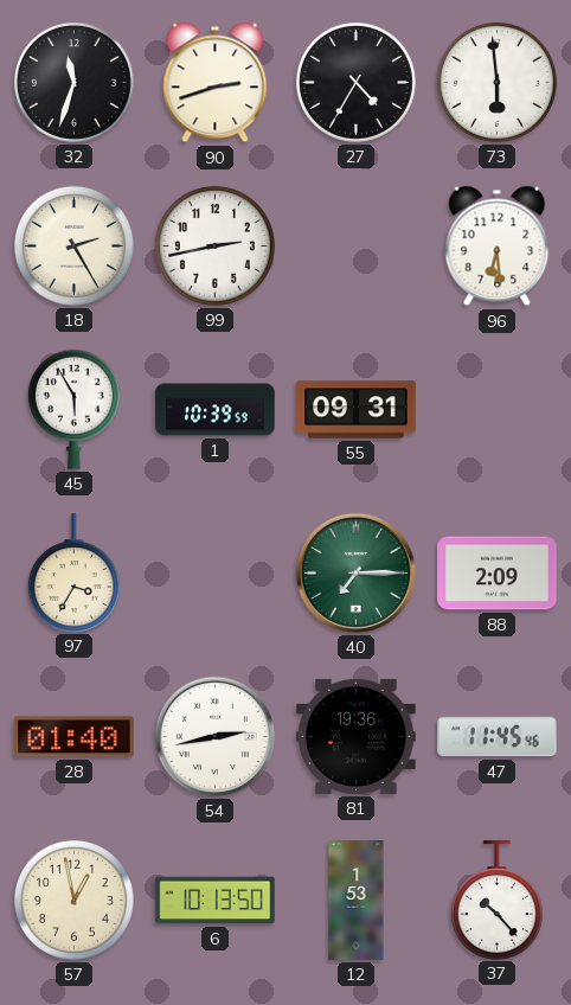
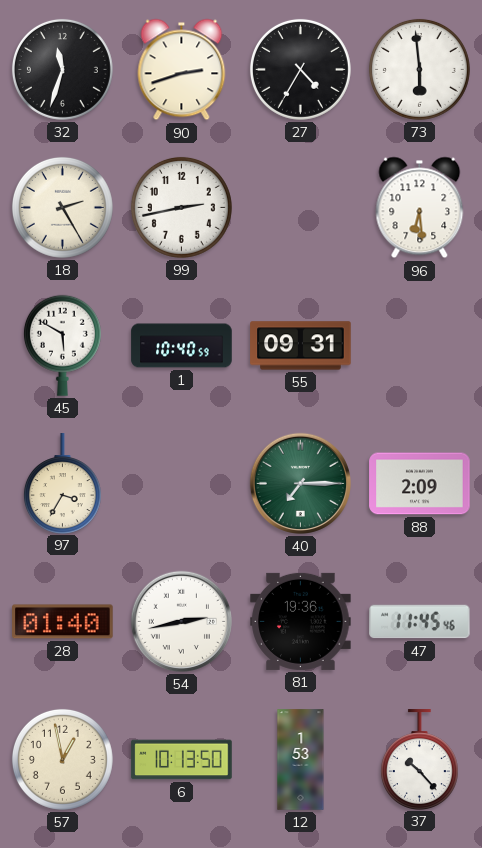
45: 5:55 -> 5:50
1: 10:39 -> 10:40
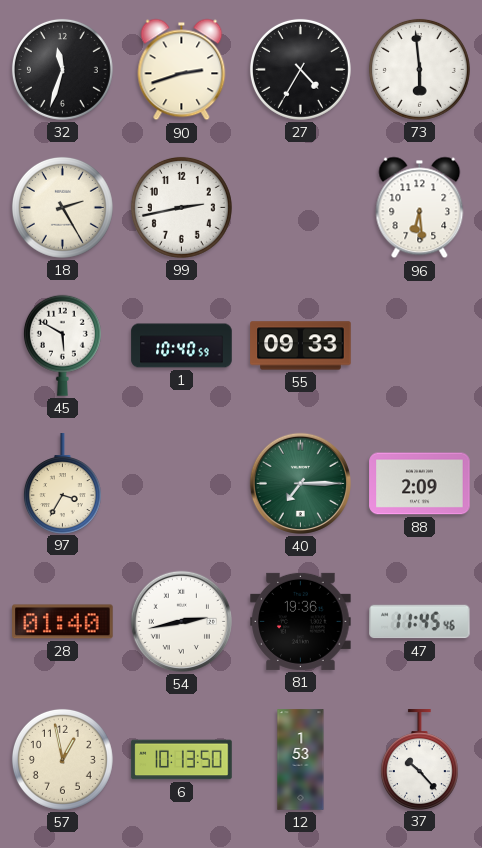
55: 09:31 -> 09:33
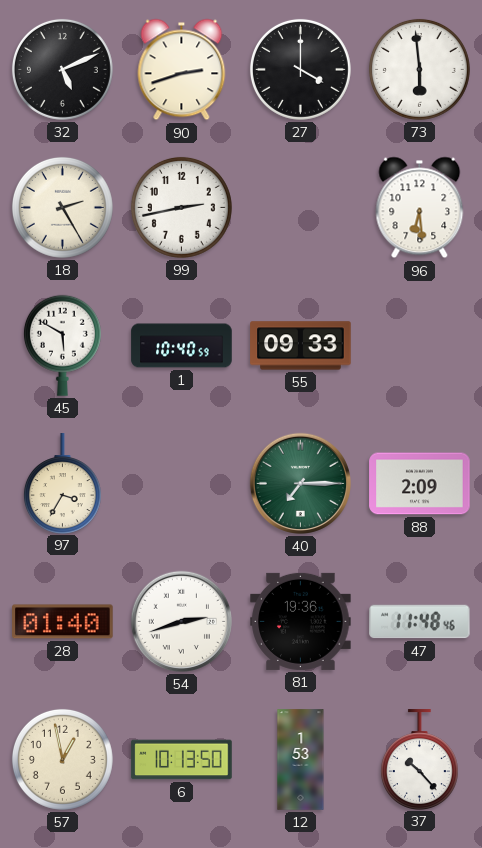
32: 11:33 -> 5:11
27: 4:35 -> 4:00
54: 2:43 -> 2:42
47: 11:45 -> 11:48
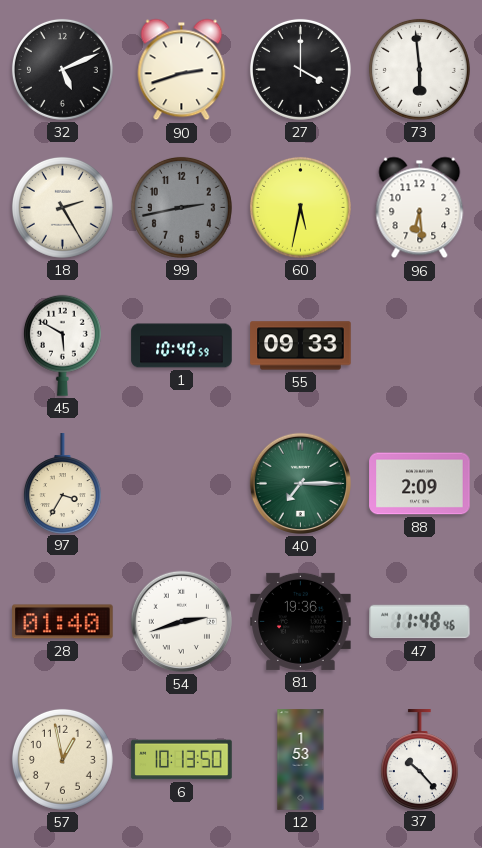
99 dial: white -> grey
60: none -> 5:32
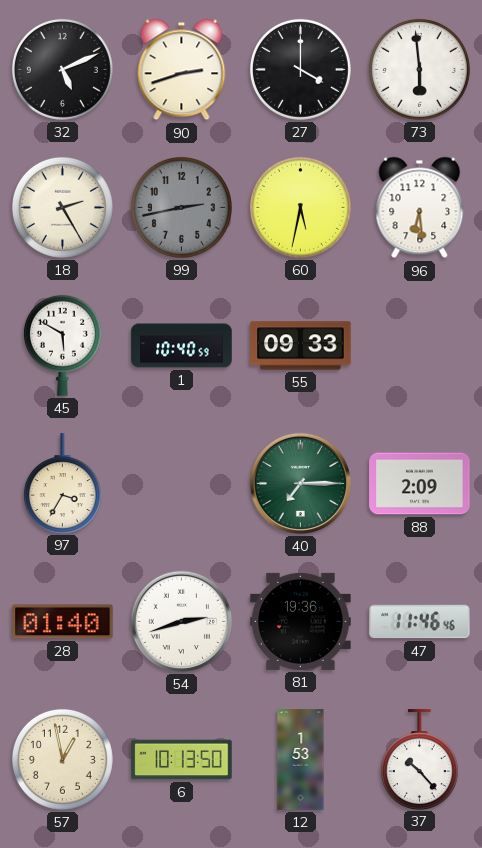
47: 11:48 -> 11:46
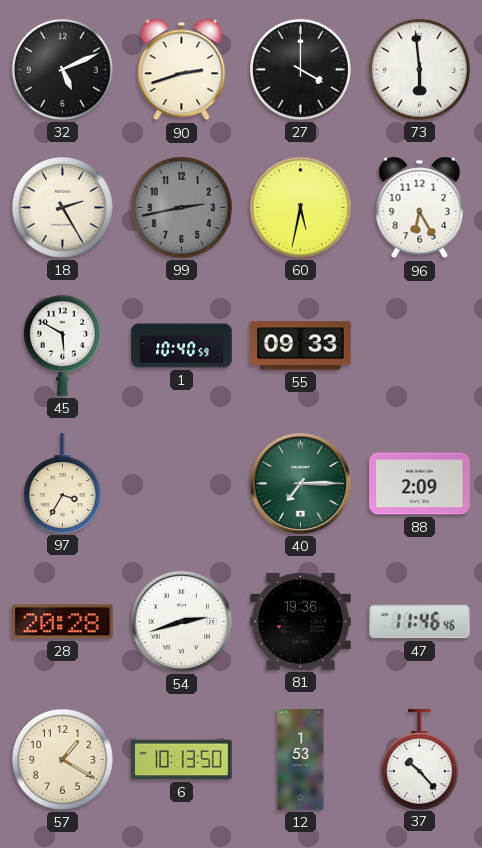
96: 6:29 -> 6:25
28: 01:40 -> 20:28
57: 12:58 -> 1:20
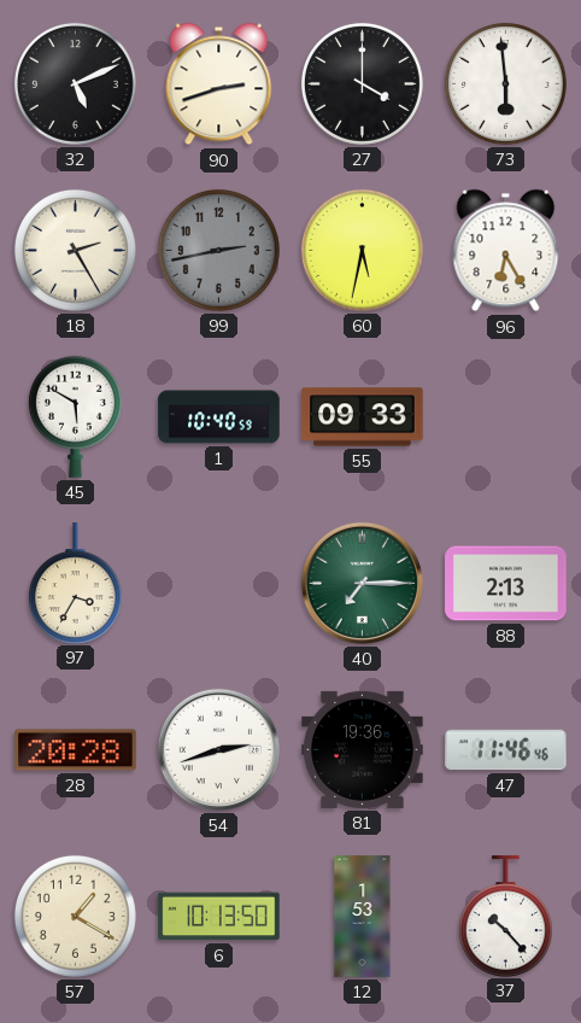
88: 2:09 -> 2:13
